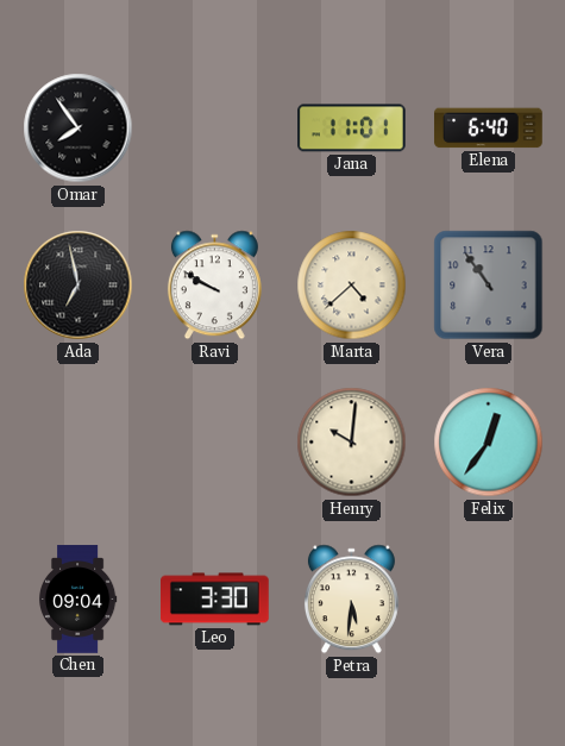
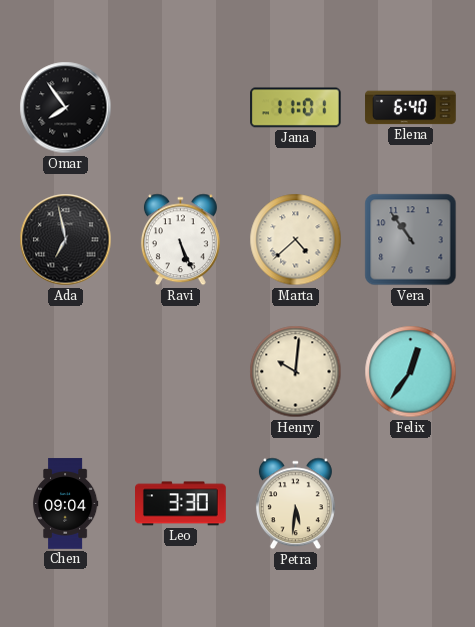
Ravi: 9:50 -> 5:26
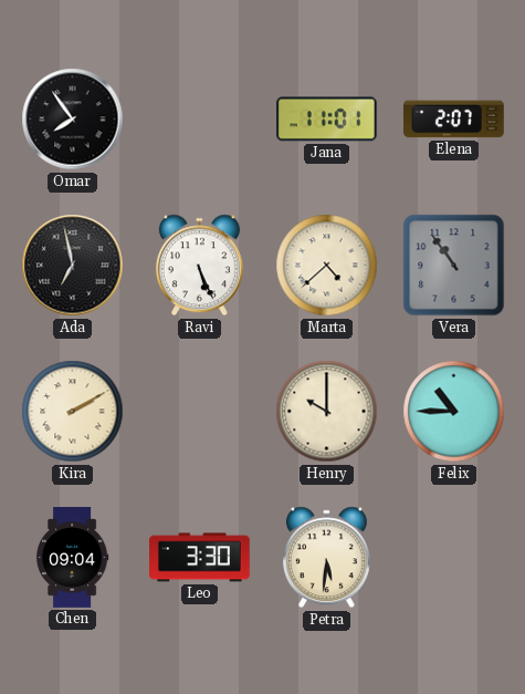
Elena: 6:40 -> 2:07
Kira: none -> 2:10
Henry: 10:01 -> 10:00
Felix: 12:36 -> 10:45
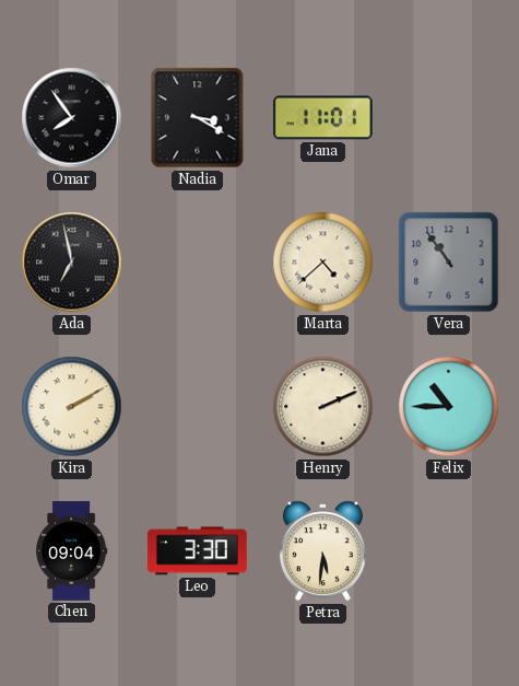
Nadia: none -> 3:20
Elena: 2:07 -> none
Ravi: 5:26 -> none
Henry: 10:00 -> 2:11
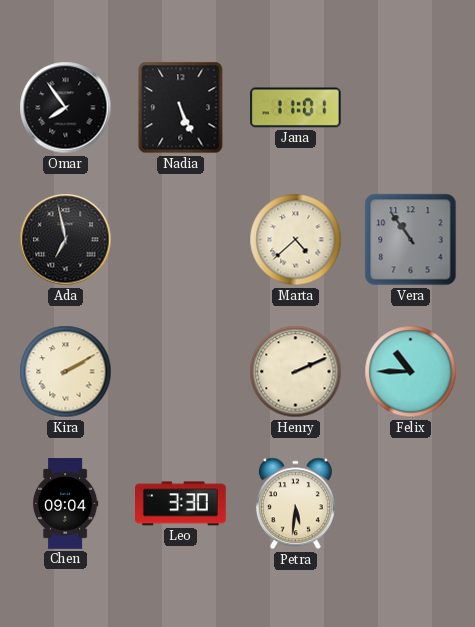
Nadia: 3:20 -> 5:26
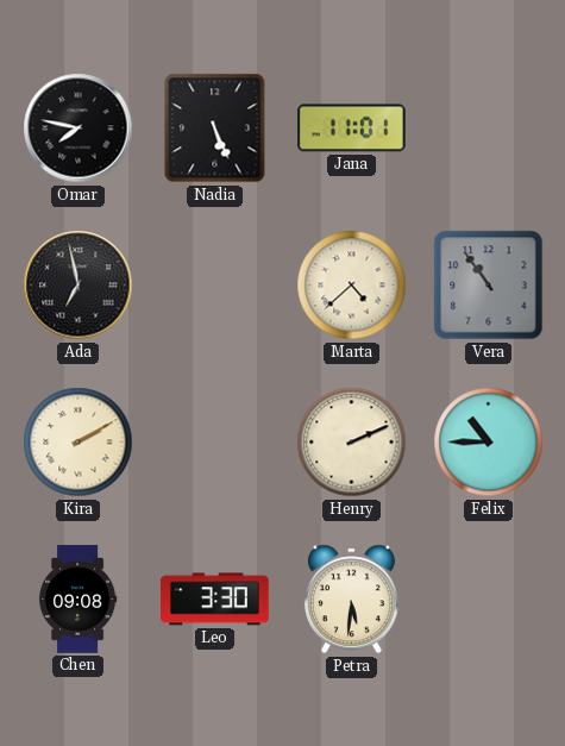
Omar: 7:54 -> 7:47
Chen: 09:04 -> 09:08
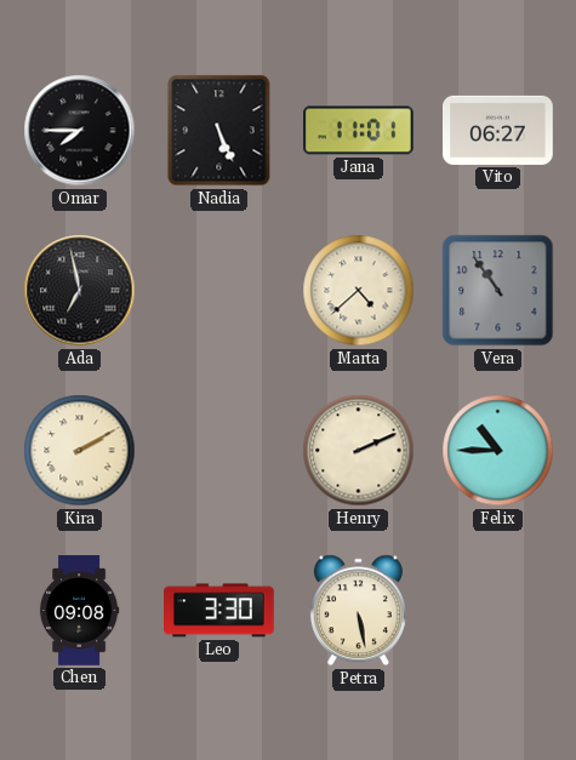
Omar: 7:47 -> 7:45
Vito: none -> 06:27
Petra: 5:31 -> 5:28
